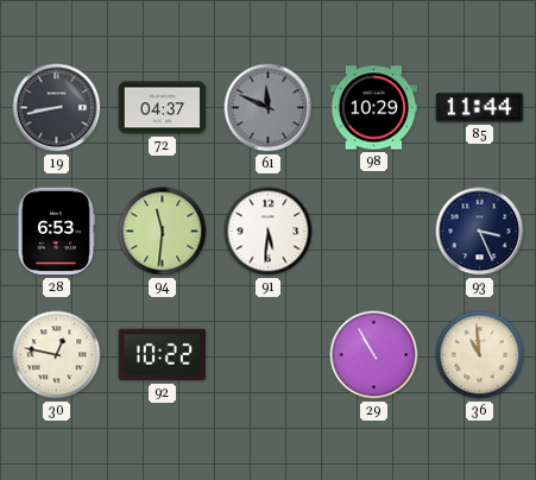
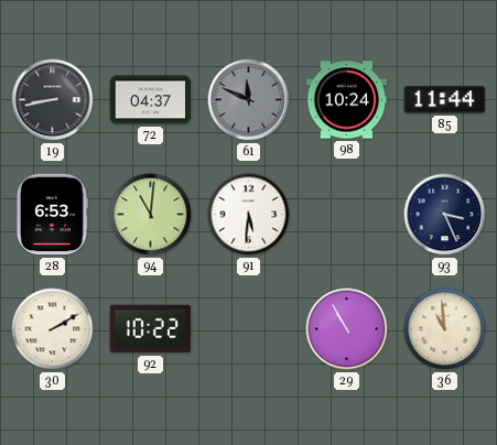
98: 10:29 -> 10:24
94: 11:31 -> 11:01
30: 12:47 -> 2:10
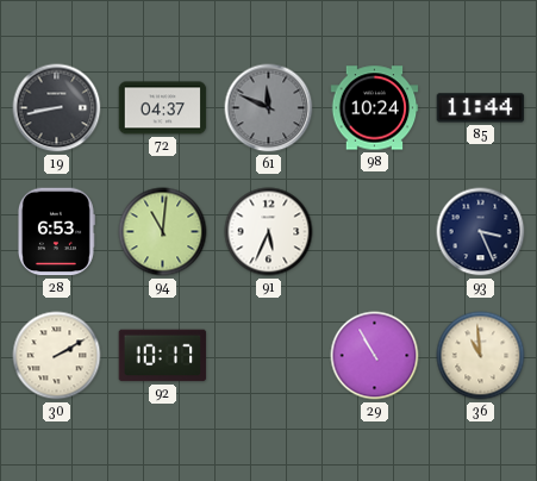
91: 5:31 -> 5:34
92: 10:22 -> 10:17
